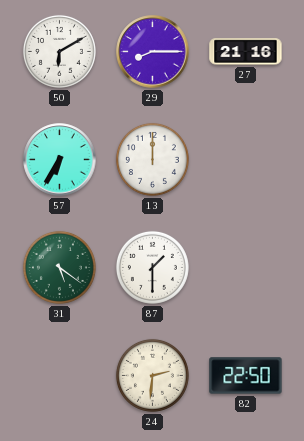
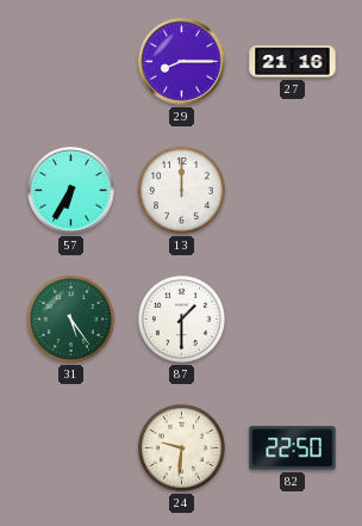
50: 6:10 -> none
31: 5:21 -> 5:24
24: 2:31 -> 9:31
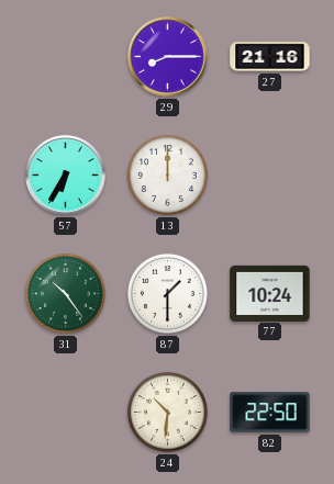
31: 5:24 -> 10:24
77: none -> 10:24
24: 9:31 -> 10:31
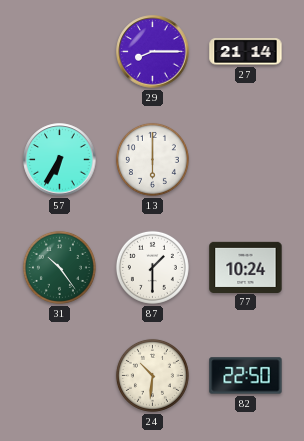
27: 21:16 -> 21:14
13: 12:00 -> 6:00
